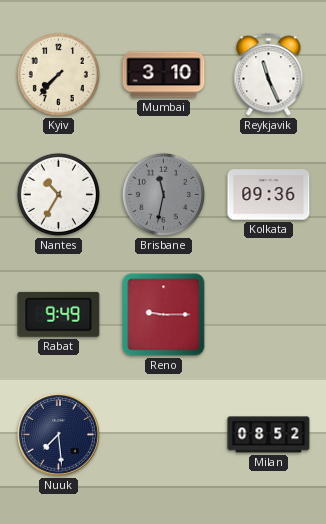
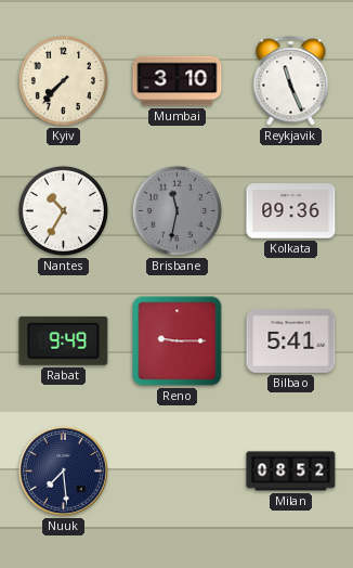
Bilbao: none -> 5:41
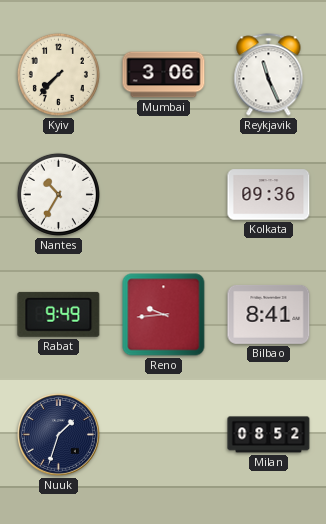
Mumbai: 3:10 -> 3:06
Brisbane: 11:32 -> none
Reno: 9:15 -> 9:44
Bilbao: 5:41 -> 8:41
Nuuk: 7:29 -> 1:33
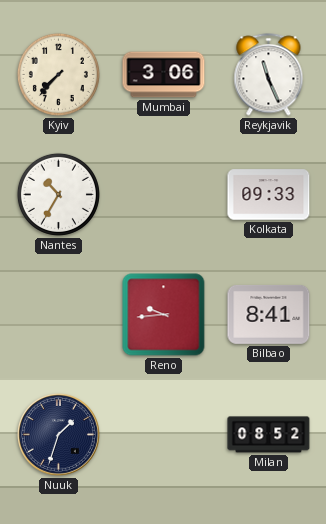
Kolkata: 09:36 -> 09:33
Rabat: 9:49 -> none
